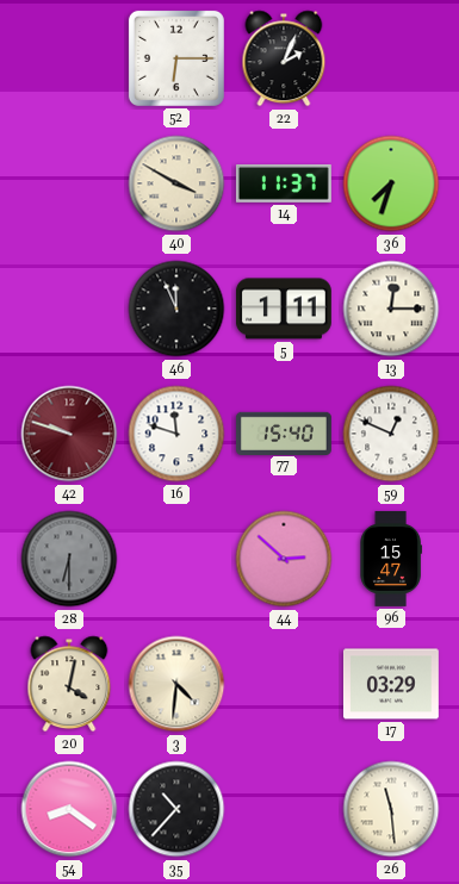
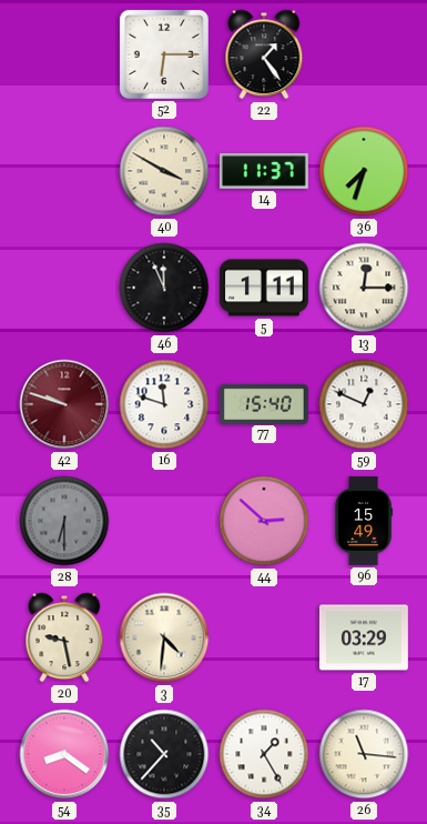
22: 2:04 -> 1:24
96: 15:47 -> 15:49
20: 4:02 -> 9:28
34: none -> 1:25
26: 11:29 -> 11:16
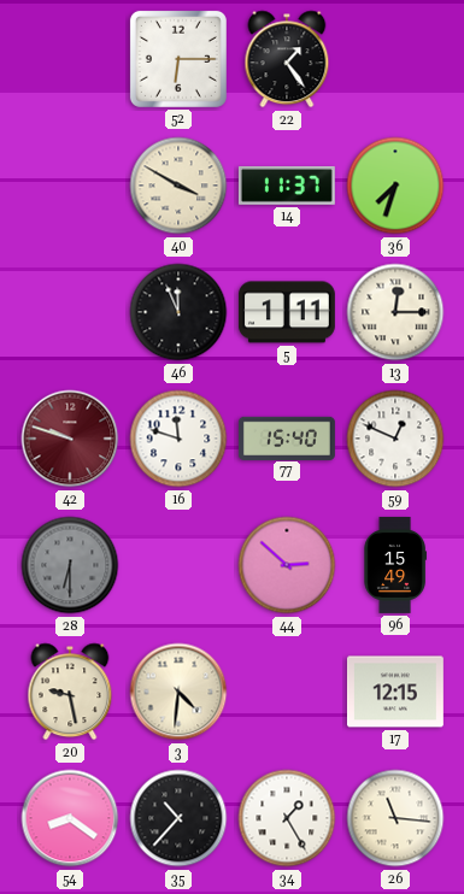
17: 03:29 -> 12:15
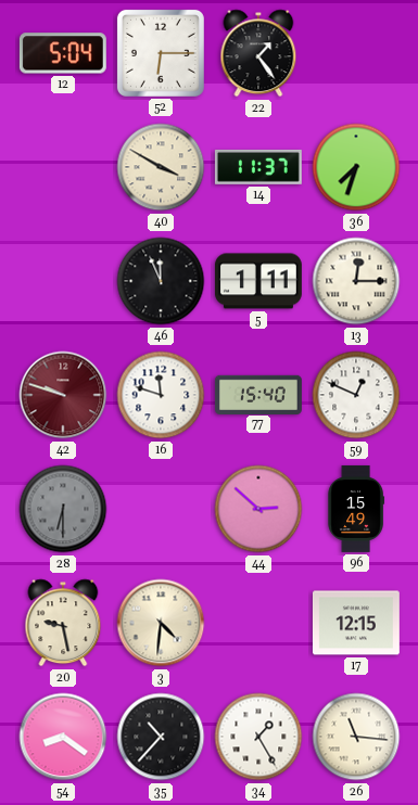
12: none -> 5:04
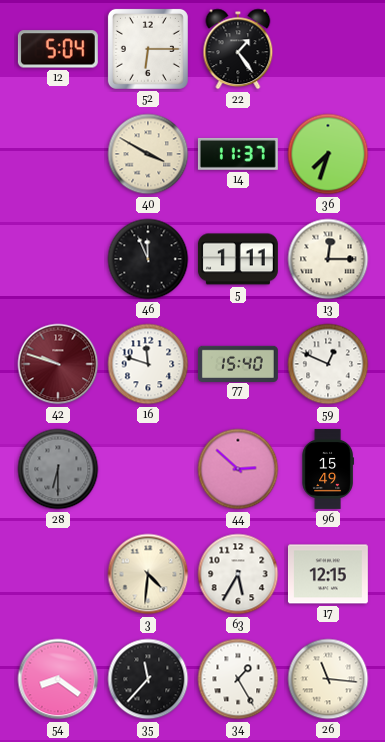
20: 9:28 -> none
63: none -> 5:35
35: 10:37 -> 11:37
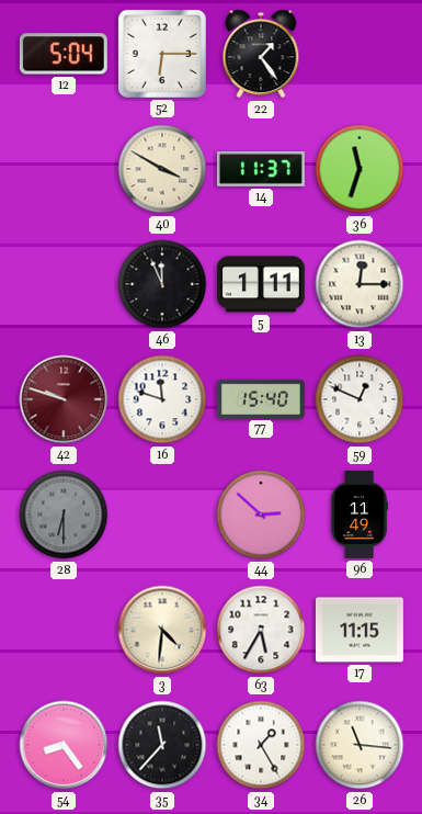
36: 7:33 -> 11:33
96: 15:49 -> 11:49
17: 12:15 -> 11:15
54: 8:21 -> 8:24
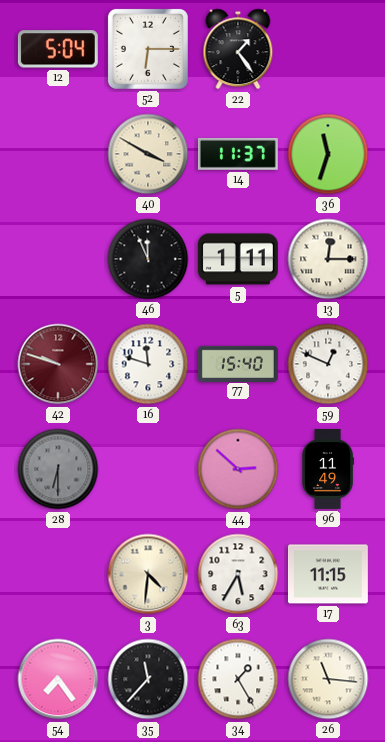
54: 8:24 -> 7:24
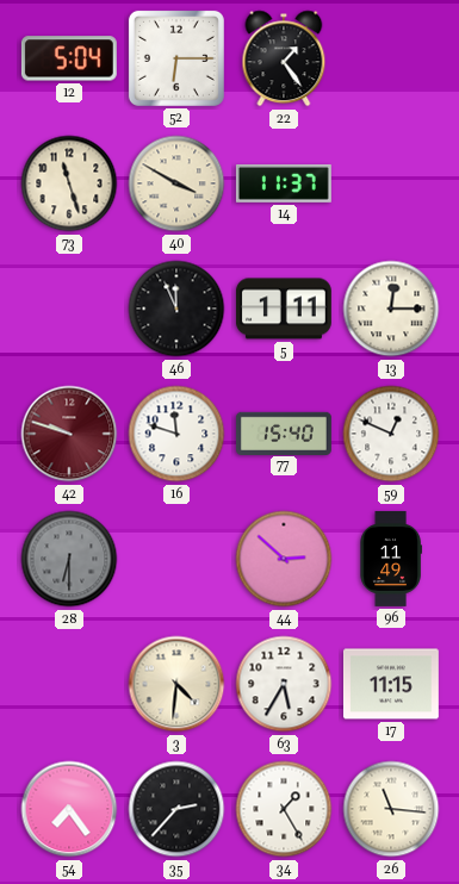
73: none -> 11:27
36: 11:33 -> none
35: 11:37 -> 2:37
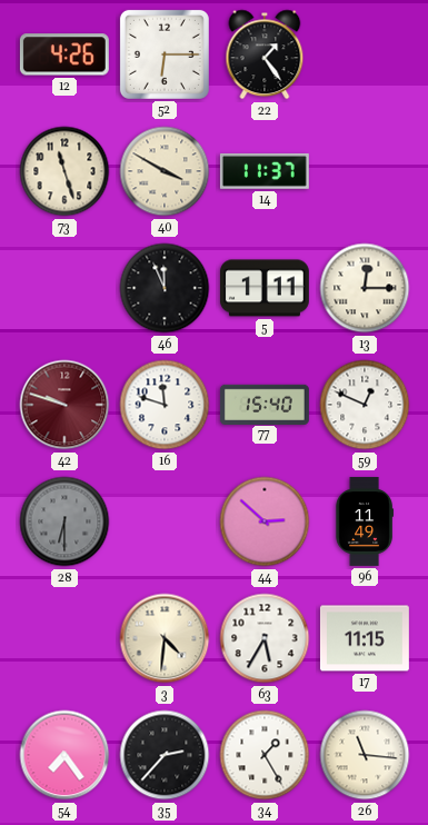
12: 5:04 -> 4:26
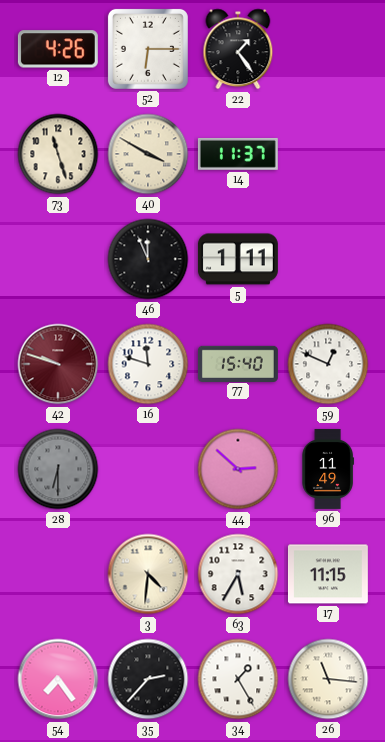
13: 12:15 -> none
